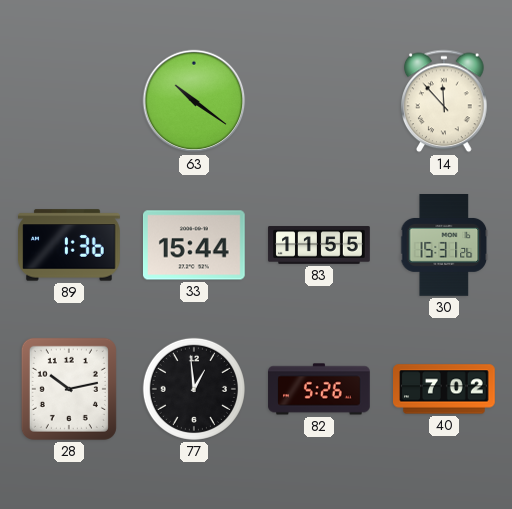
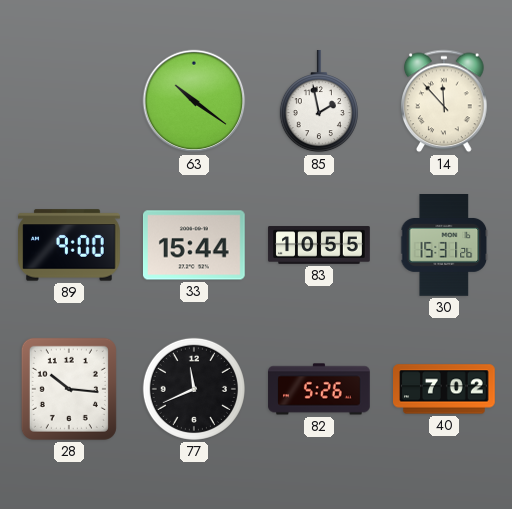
85: none -> 1:58
89: 1:36 -> 9:00
83: 11:55 -> 10:55
28: 10:13 -> 10:16
77: 12:59 -> 11:41
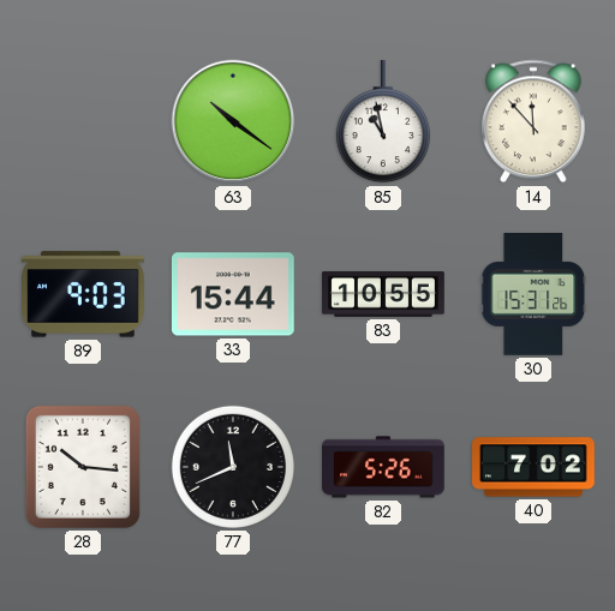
85: 1:58 -> 10:58
89: 9:00 -> 9:03
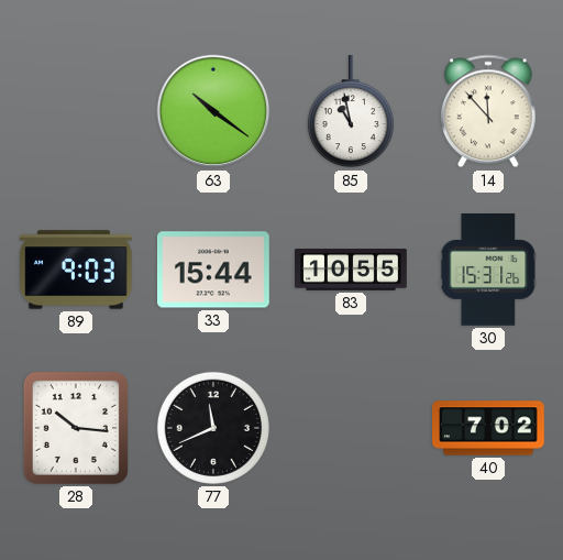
82: 5:26 -> none
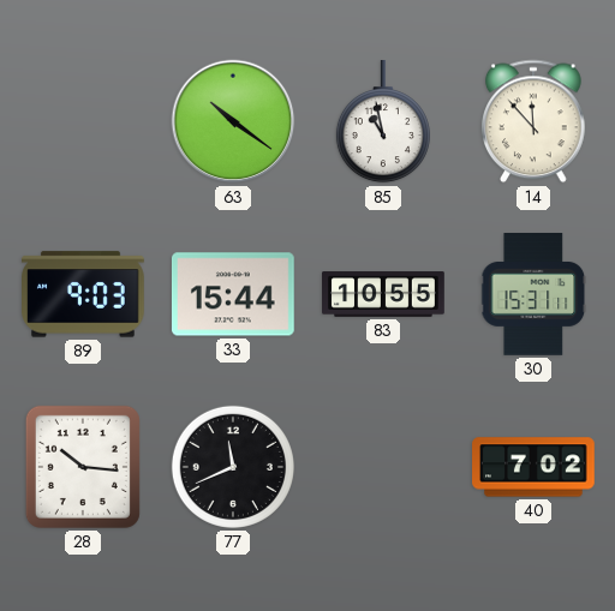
30: 15:31:26 -> 15:31:11
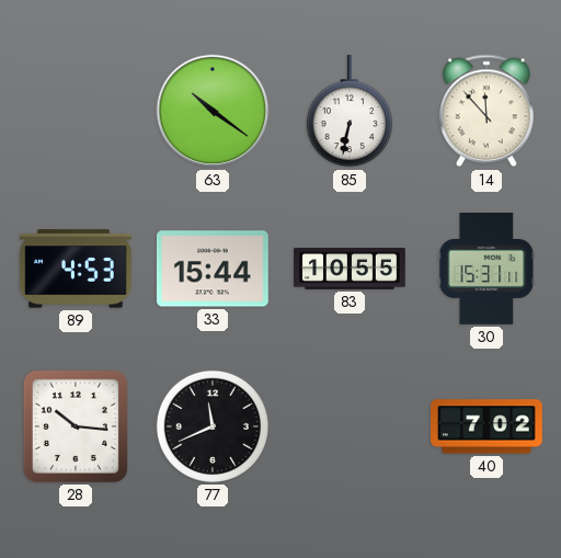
85: 10:58 -> 6:32
89: 9:03 -> 4:53
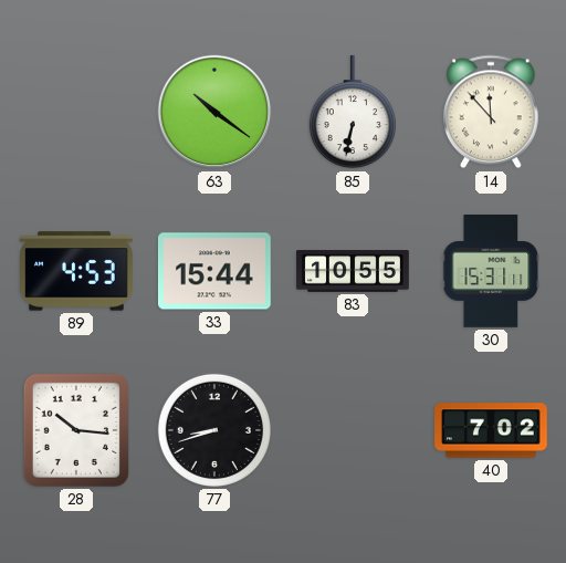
77: 11:41 -> 8:42
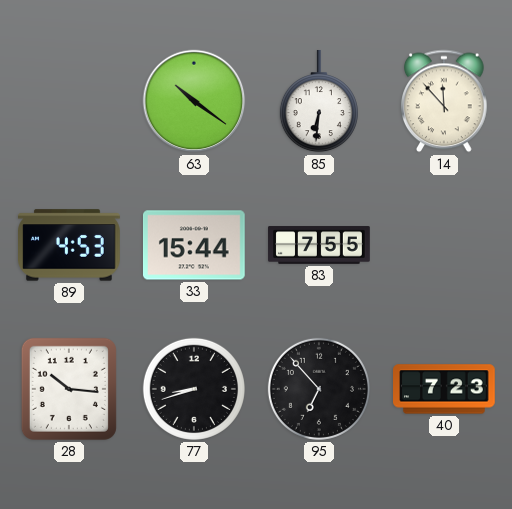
85: 6:32 -> 6:31
83: 10:55 -> 7:55
30: 15:31 -> none
95: none -> 6:53
40: 7:02 -> 7:23
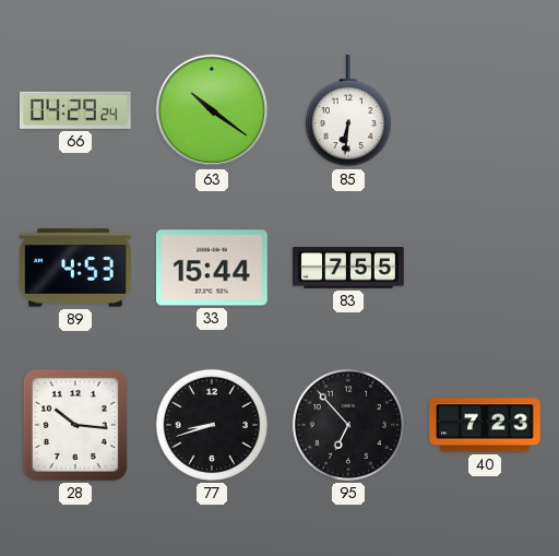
66: none -> 04:29
14: 11:53 -> none
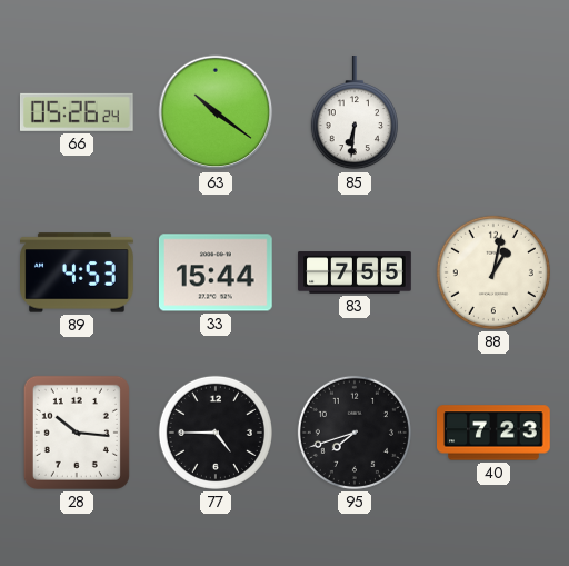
66: 04:29 -> 05:26
88: none -> 1:02
77: 8:42 -> 4:45
95: 6:53 -> 7:42
